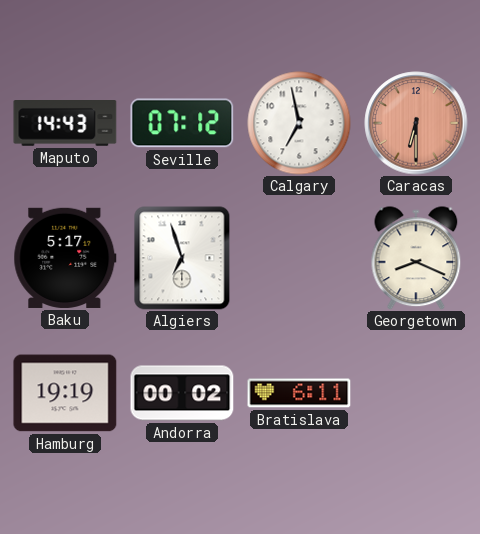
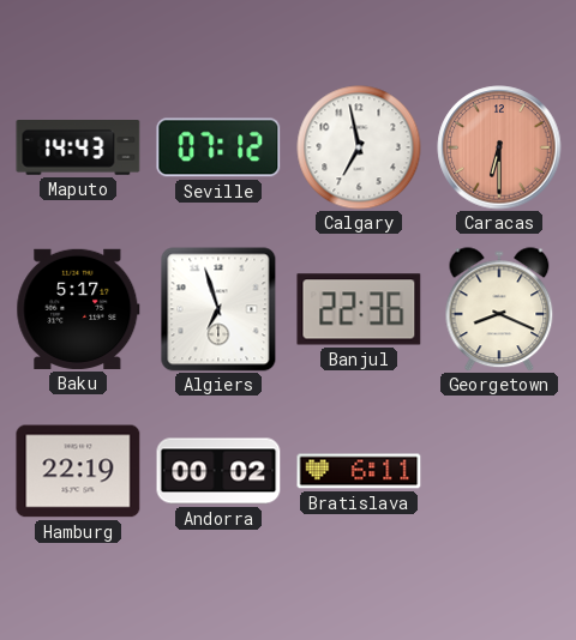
Banjul: none -> 22:36
Hamburg: 19:19 -> 22:19
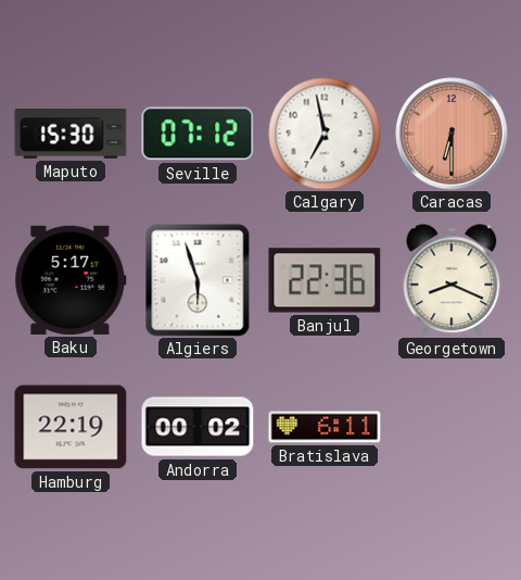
Maputo: 14:43 -> 15:30
Algiers: 6:57 -> 5:57
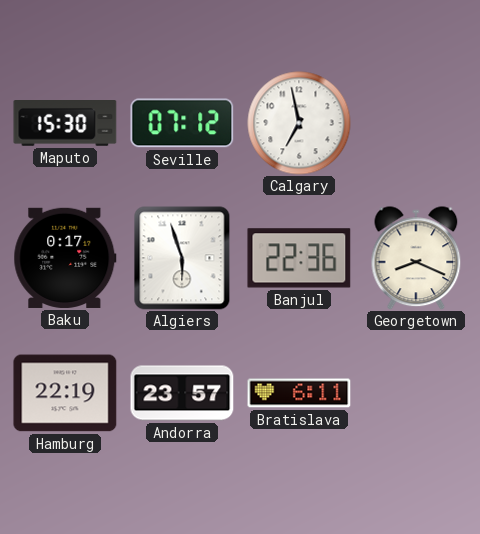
Caracas: 6:30 -> none
Baku: 5:17 -> 0:17
Andorra: 00:02 -> 23:57
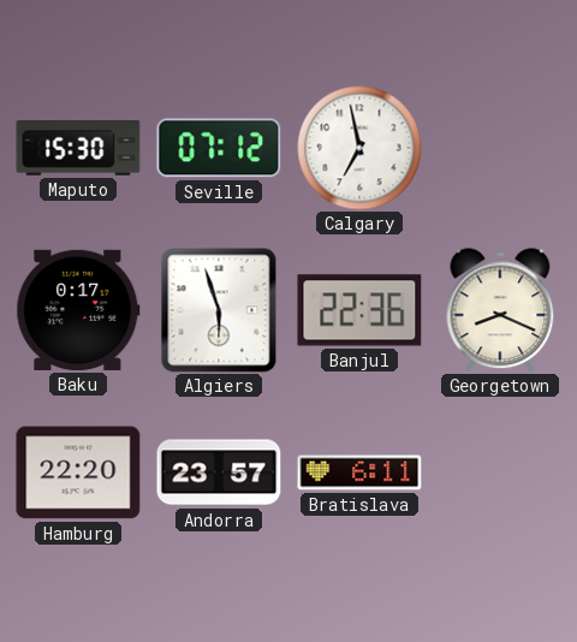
Hamburg: 22:19 -> 22:20
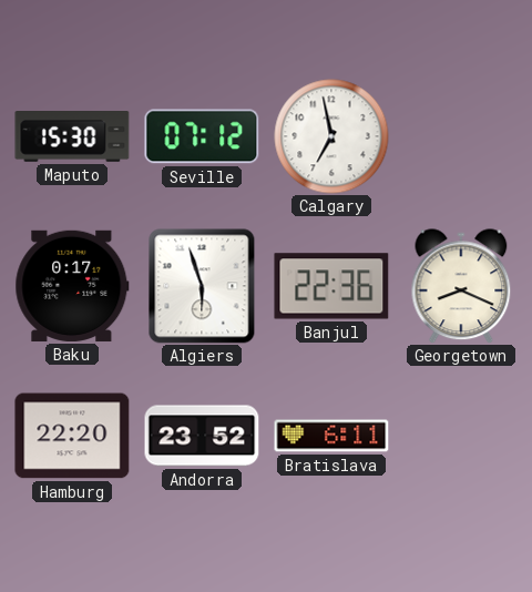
Andorra: 23:57 -> 23:52
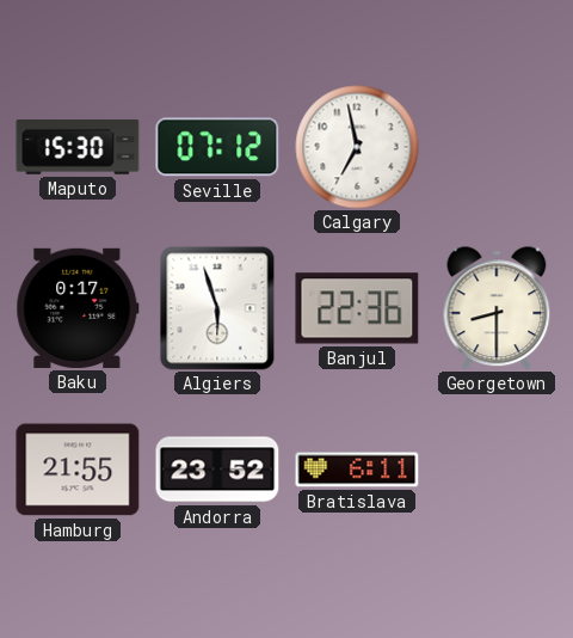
Georgetown: 8:19 -> 8:30
Hamburg: 22:20 -> 21:55
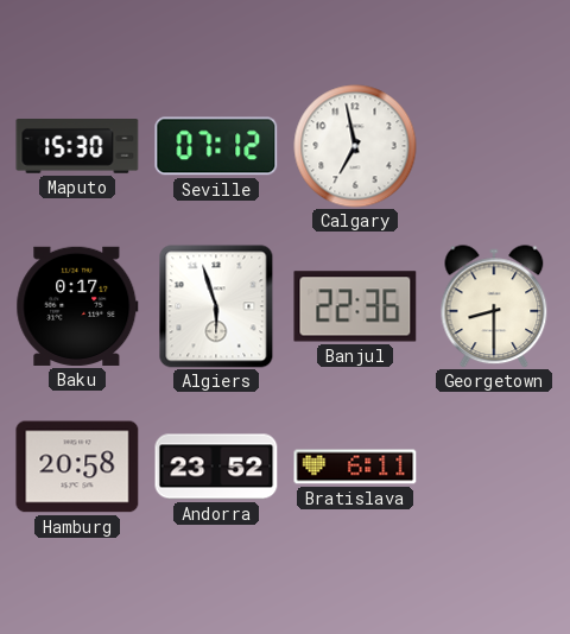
Hamburg: 21:55 -> 20:58
